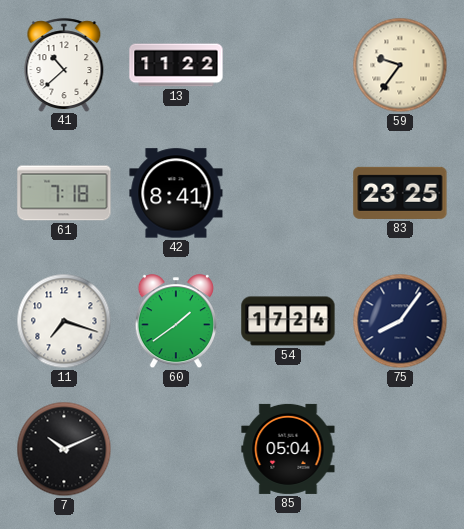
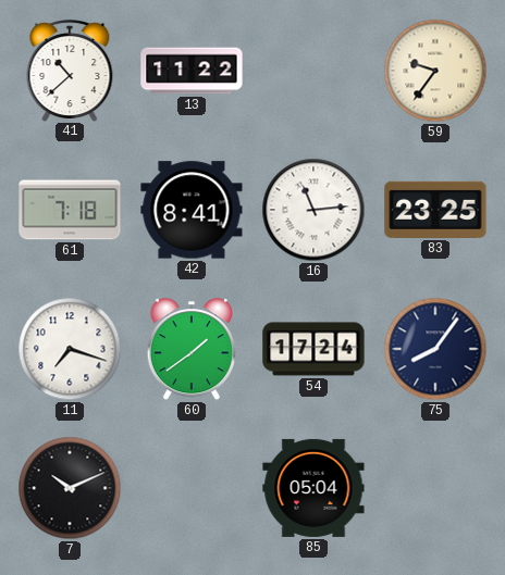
16: none -> 11:14
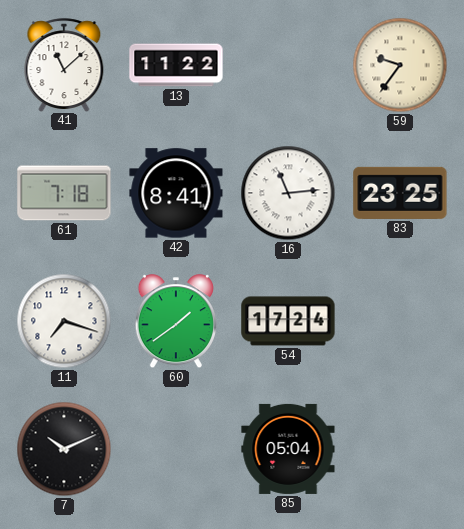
41: 10:38 -> 11:08
75: 8:06 -> none
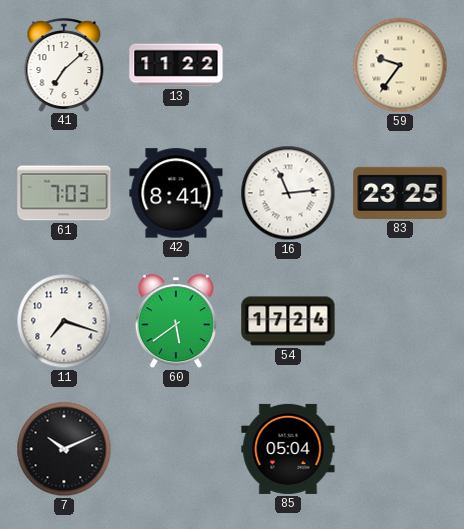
41: 11:08 -> 7:08
61: 7:18 -> 7:03
60: 1:39 -> 5:39
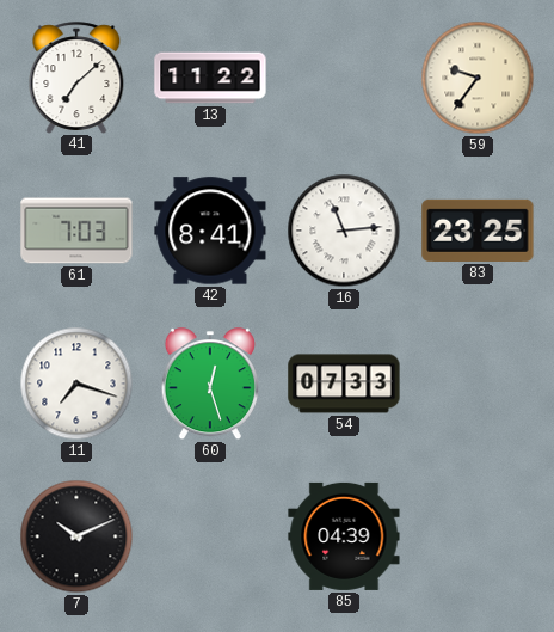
60: 5:39 -> 12:27
54: 17:24 -> 07:33
85: 05:04 -> 04:39
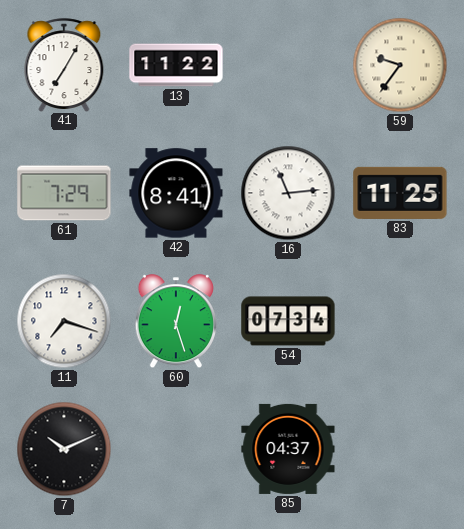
41: 7:08 -> 7:05
61: 7:03 -> 7:29
83: 23:25 -> 11:25
54: 07:33 -> 07:34
85: 04:39 -> 04:37
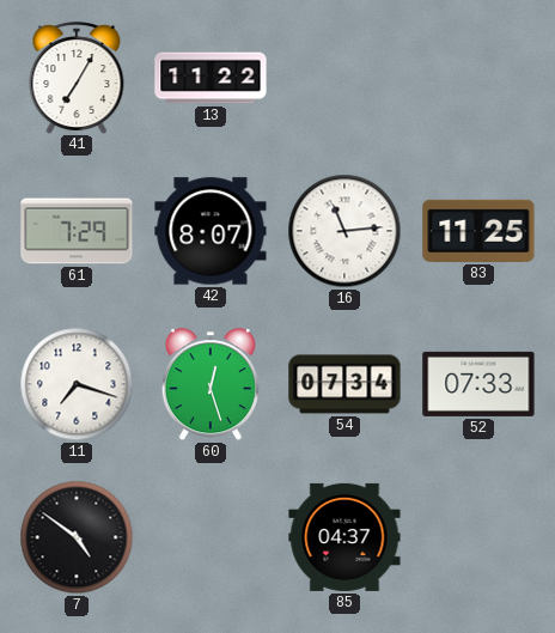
59: 9:36 -> none
42: 8:41 -> 8:07
52: none -> 07:33
7: 10:11 -> 4:51
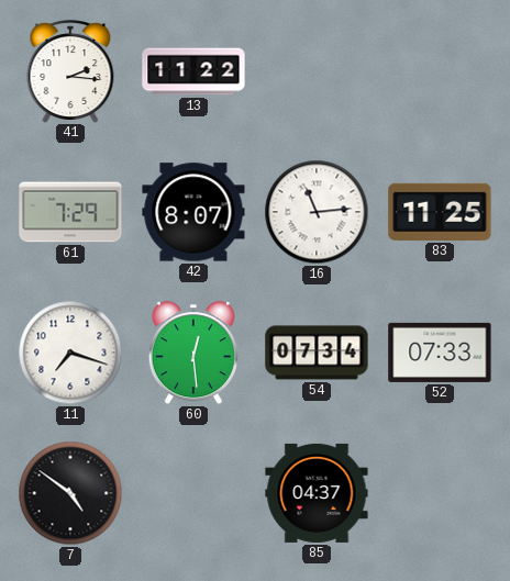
41: 7:05 -> 2:16
60: 12:27 -> 12:29
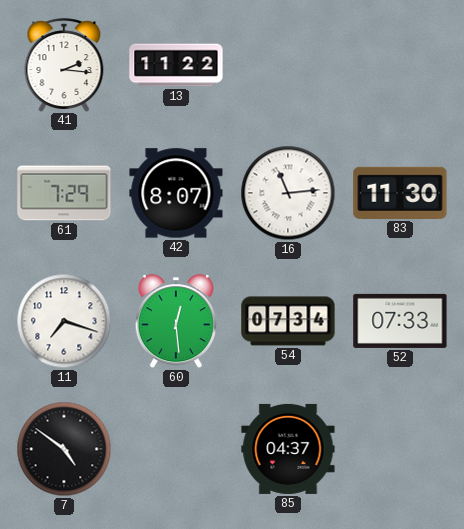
83: 11:25 -> 11:30
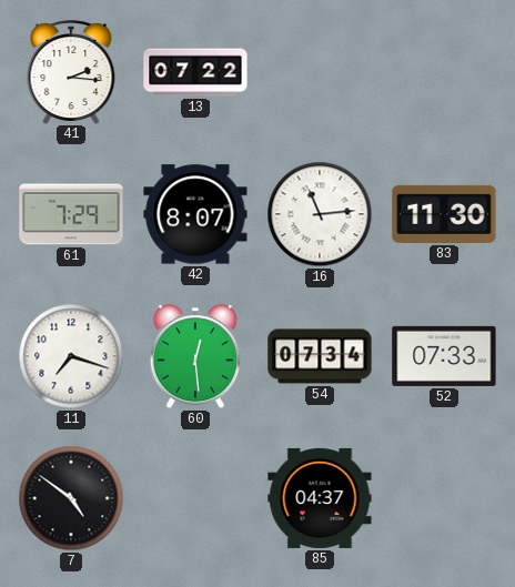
13: 11:22 -> 07:22
